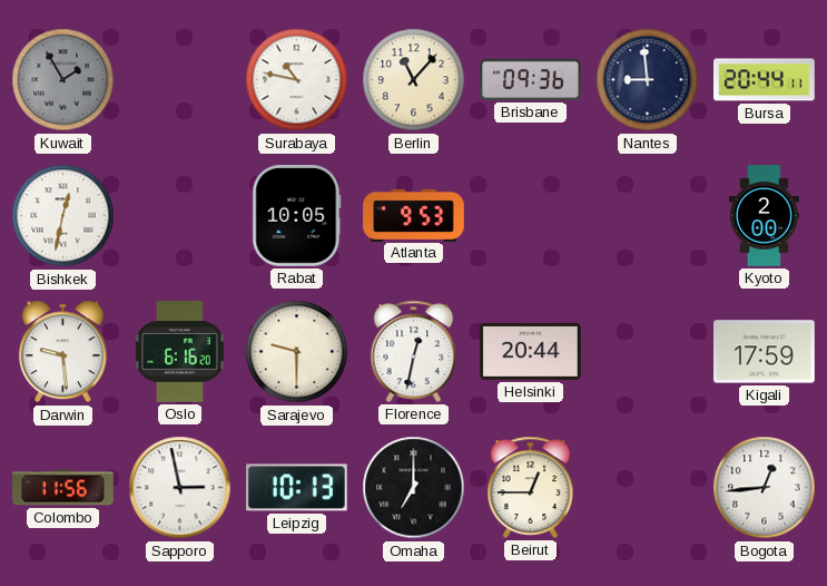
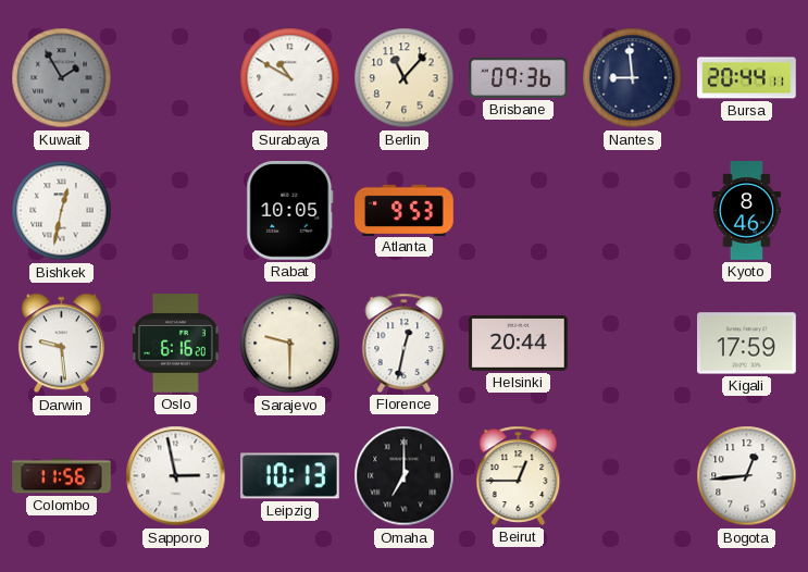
Surabaya: 10:47 -> 10:50
Kyoto: 2:00 -> 8:46
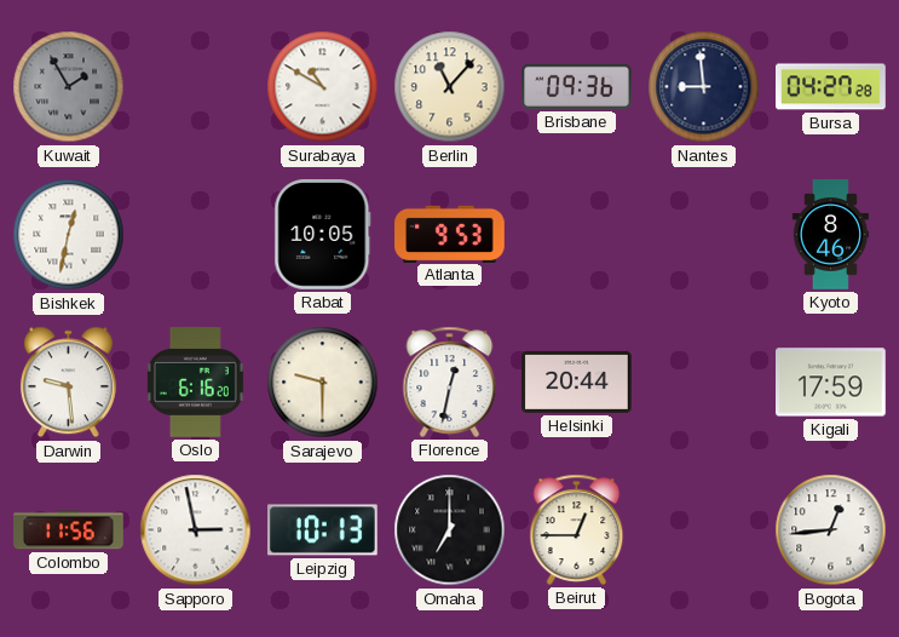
Bursa: 20:44 -> 04:27
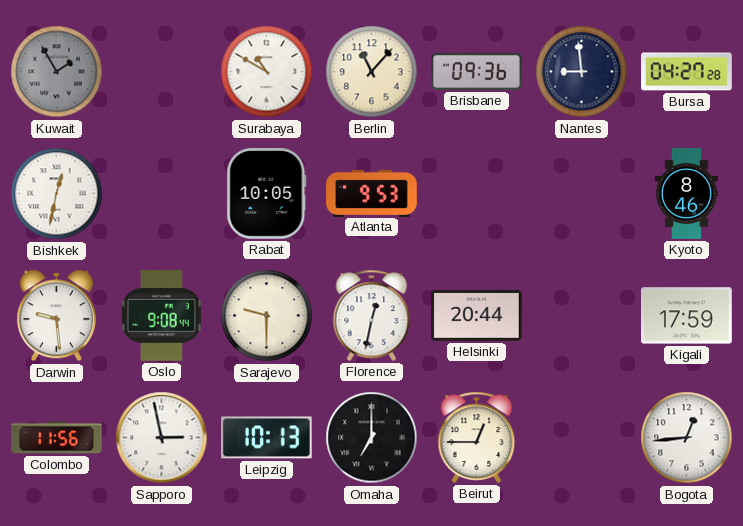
Oslo: 6:16 -> 9:08
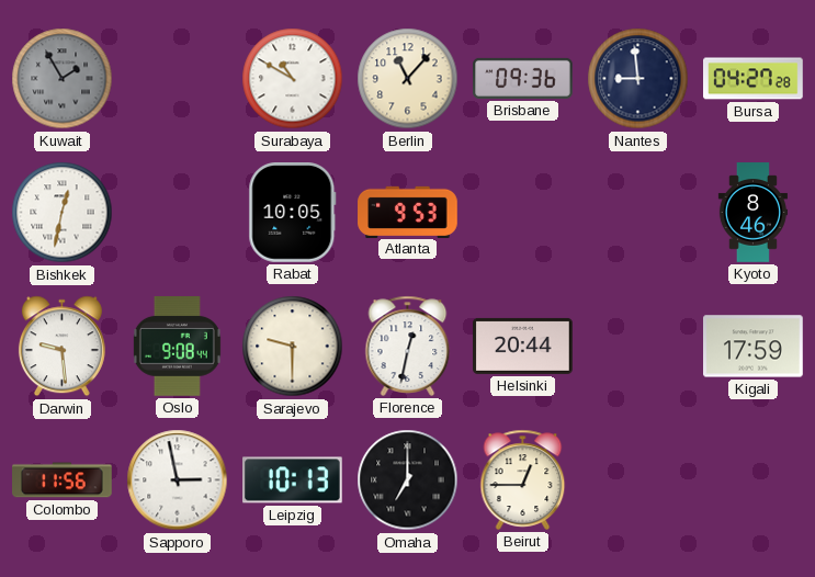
Bogota: 12:44 -> none
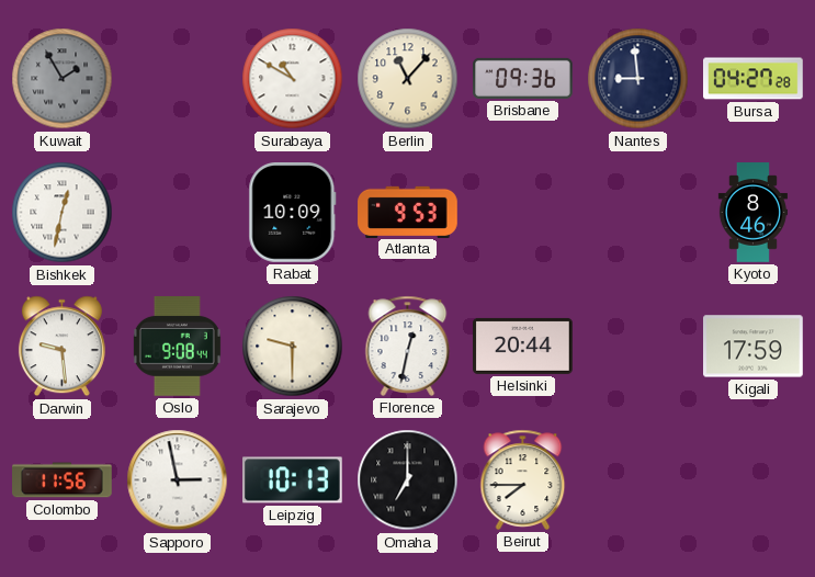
Rabat: 10:05 -> 10:09
Beirut: 12:45 -> 7:45
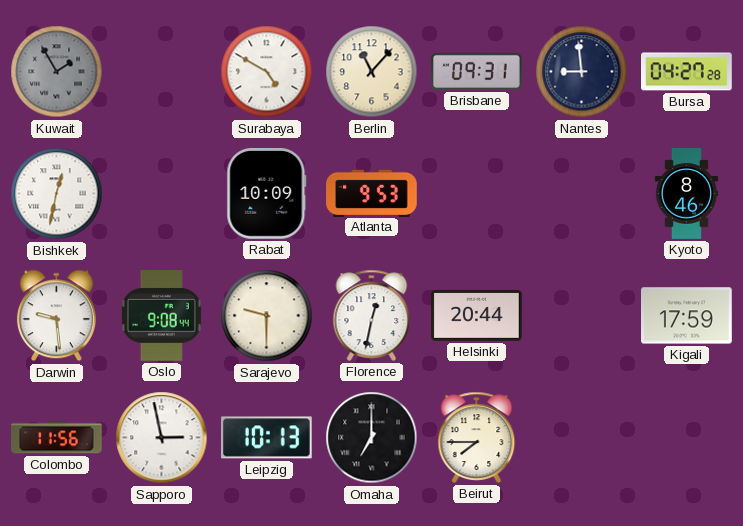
Surabaya: 10:50 -> 4:50
Brisbane: 09:36 -> 09:31
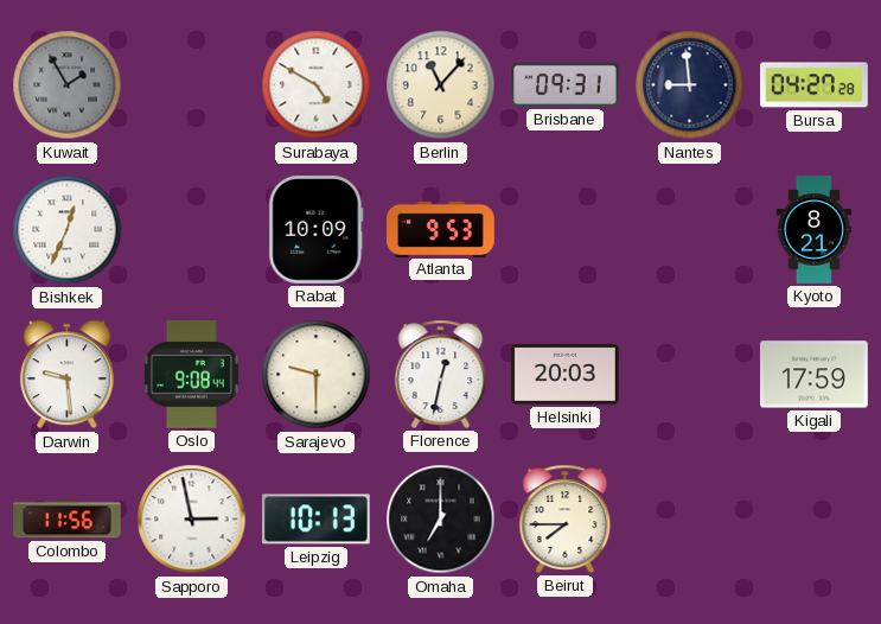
Bishkek: 12:32 -> 12:34
Kyoto: 8:46 -> 8:21
Helsinki: 20:44 -> 20:03
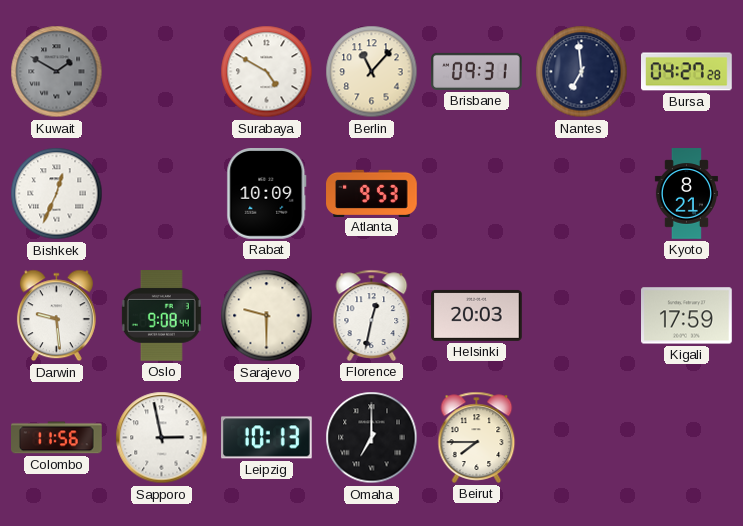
Kuwait: 1:55 -> 1:50
Nantes: 8:59 -> 6:59
